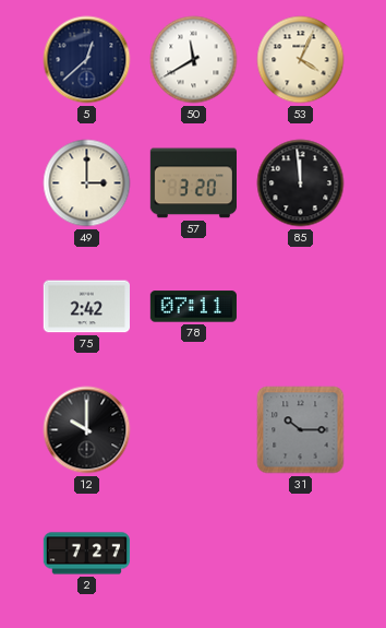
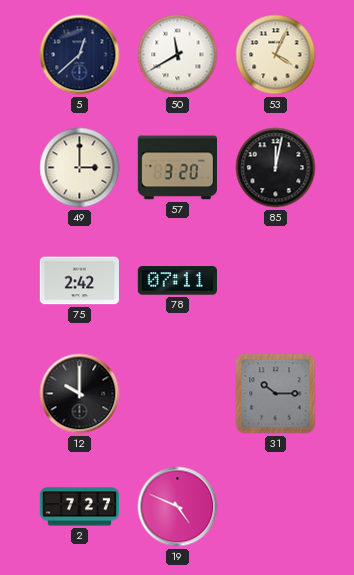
85: 11:59 -> 12:02
19: none -> 4:49
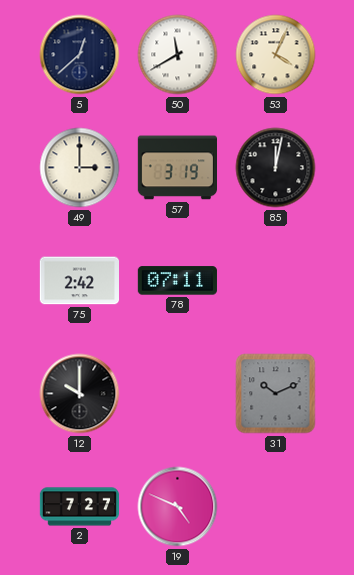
57: 3:20 -> 3:19
31: 10:15 -> 10:11
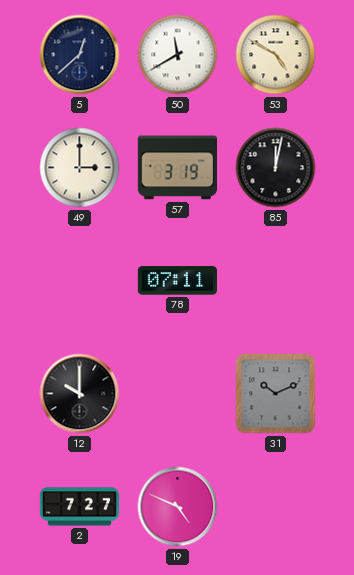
53: 4:04 -> 4:50
75: 2:42 -> none
